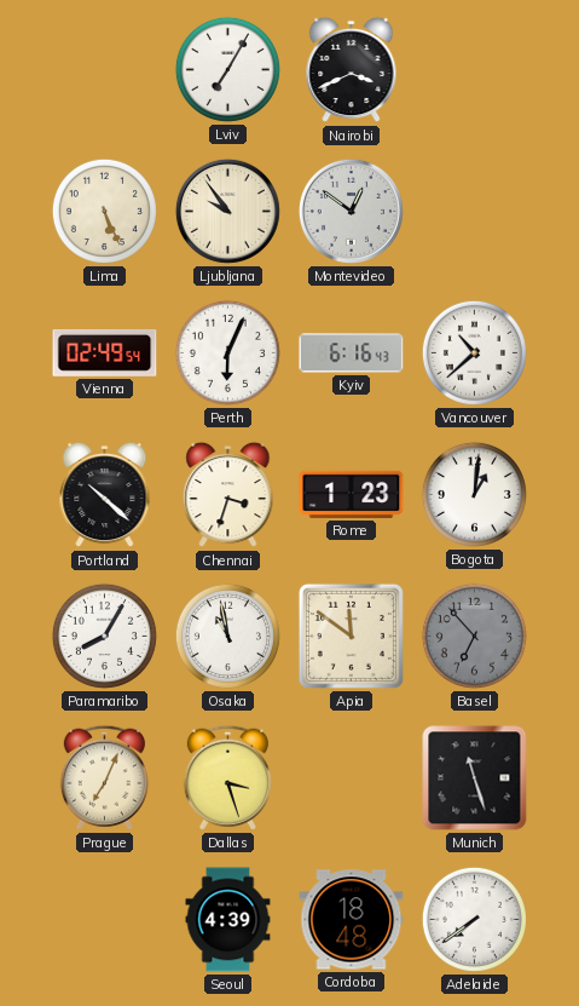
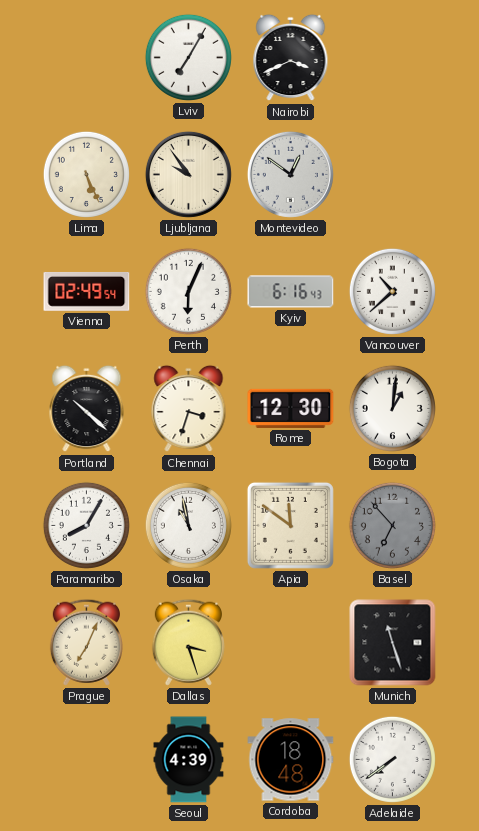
Rome: 1:23 -> 12:30
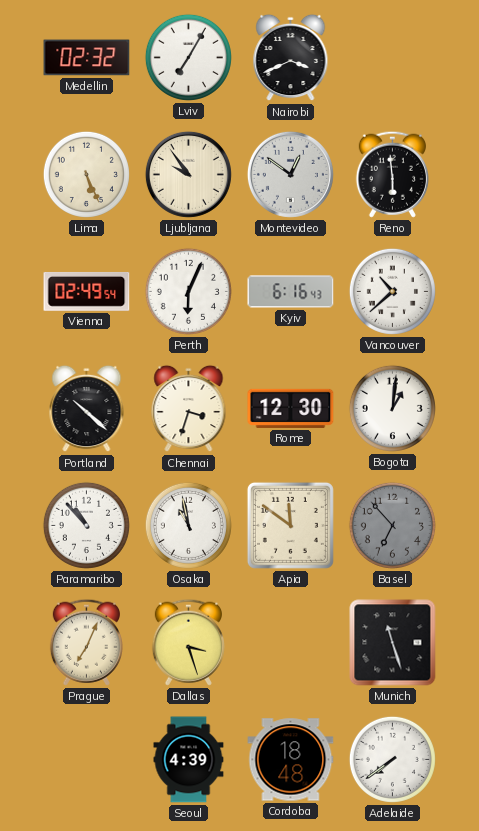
Medellin: none -> 02:32
Reno: none -> 5:59
Paramaribo: 8:05 -> 10:53
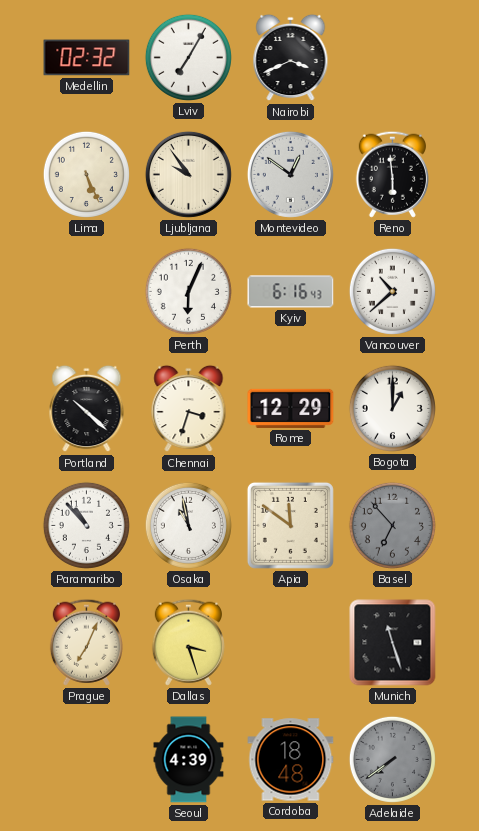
Vienna: 02:49 -> none
Rome: 12:30 -> 12:29
Bogota: 1:01 -> 1:00
Adelaide dial: white -> grey
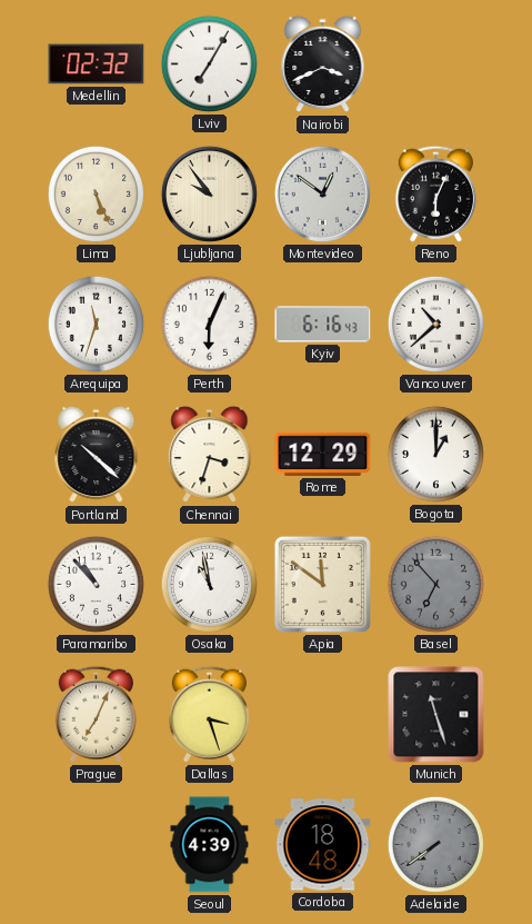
Reno: 5:59 -> 6:04
Arequipa: none -> 11:33
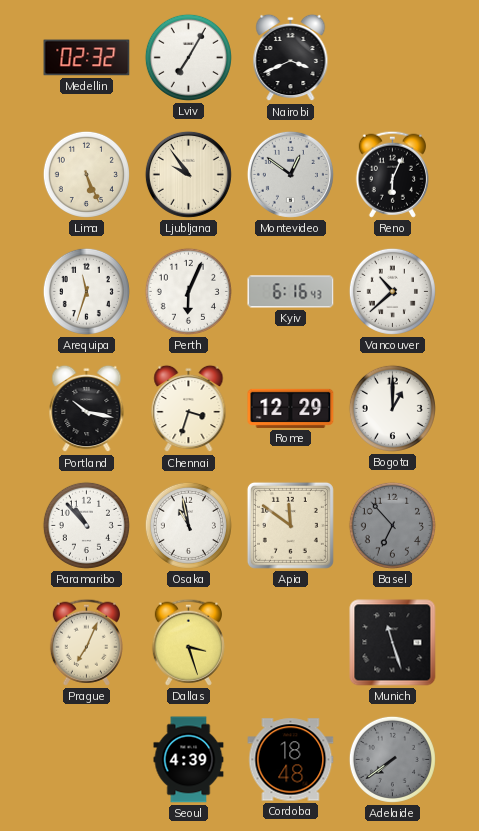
Portland: 10:22 -> 10:17
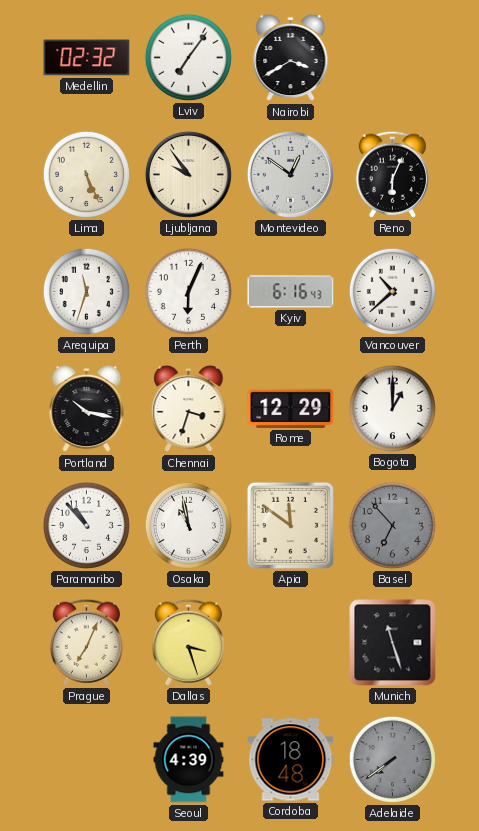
Lviv: 7:05 -> 7:06
Nairobi: 3:41 -> 3:40
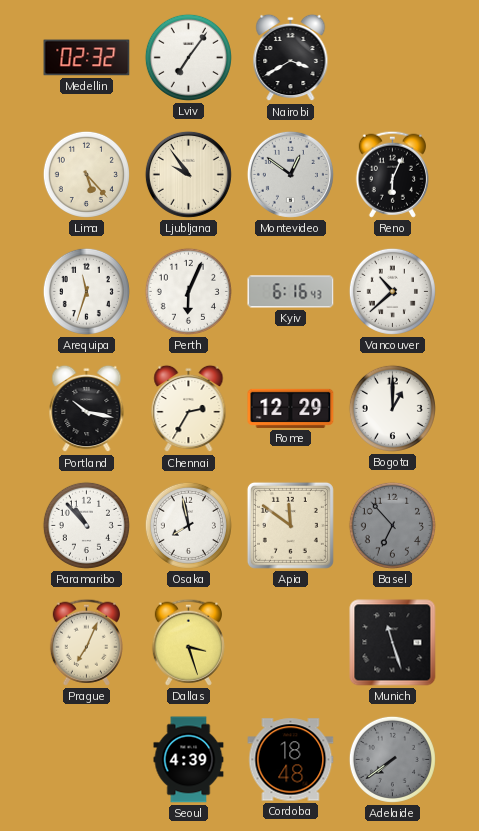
Lima: 5:26 -> 5:23
Chennai: 3:33 -> 2:35
Osaka: 10:58 -> 7:58
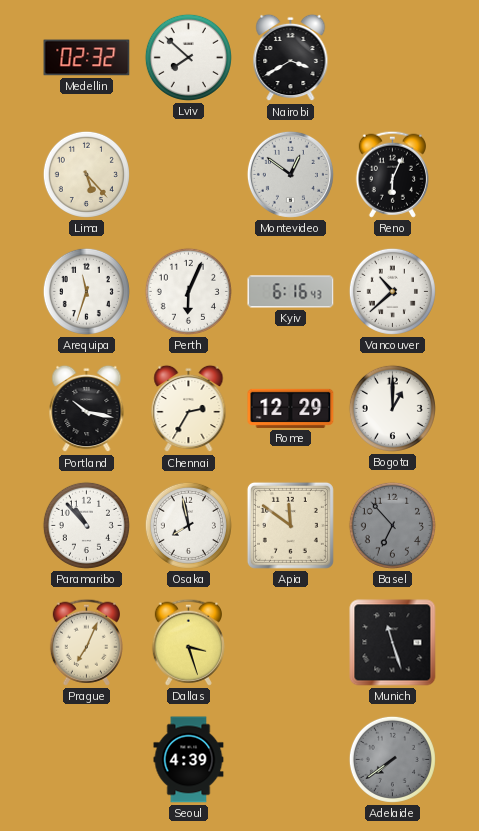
Lviv: 7:06 -> 7:52
Ljubljana: 9:54 -> none
Cordoba: 18:48 -> none
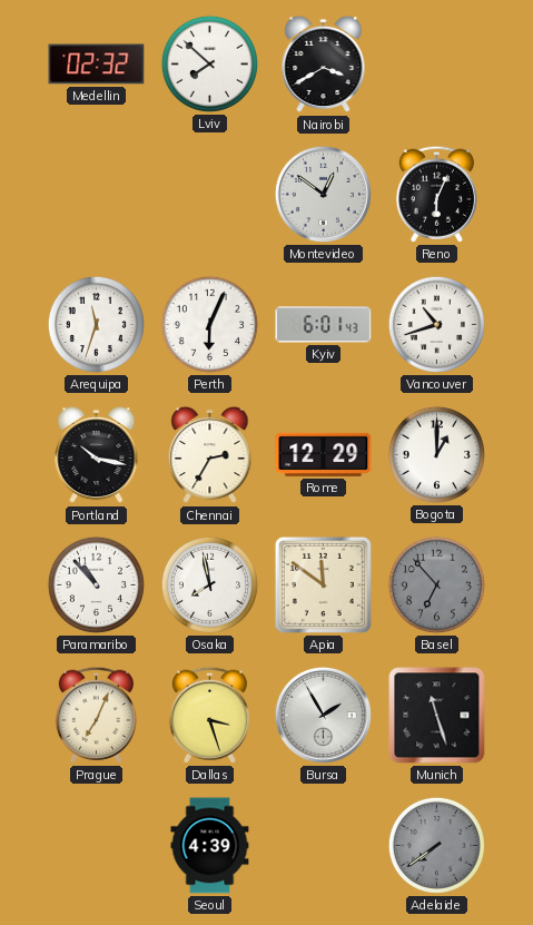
Lima: 5:23 -> none
Kyiv: 6:16 -> 6:01
Vancouver: 10:38 -> 10:42
Bursa: none -> 1:55
